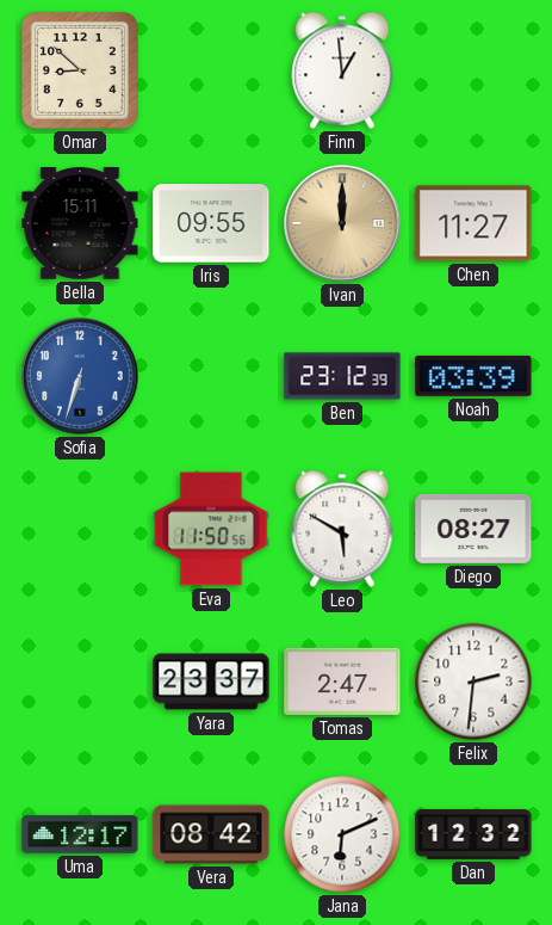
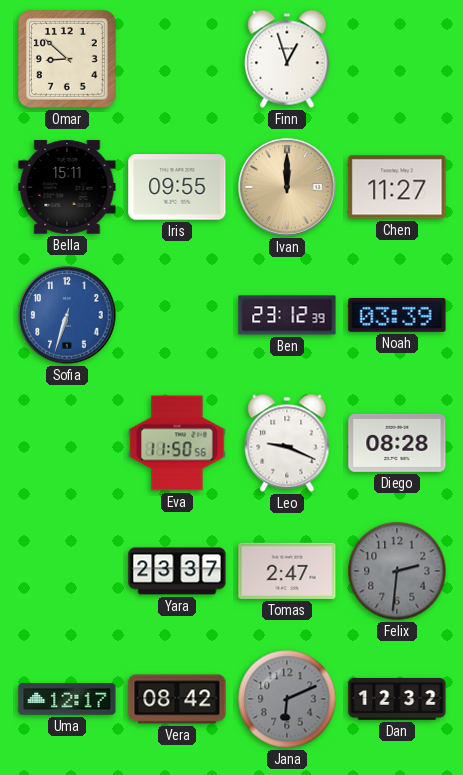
Finn: 12:59 -> 12:57
Leo: 5:50 -> 9:19
Diego: 08:27 -> 08:28
Felix dial: white -> grey
Jana dial: white -> grey
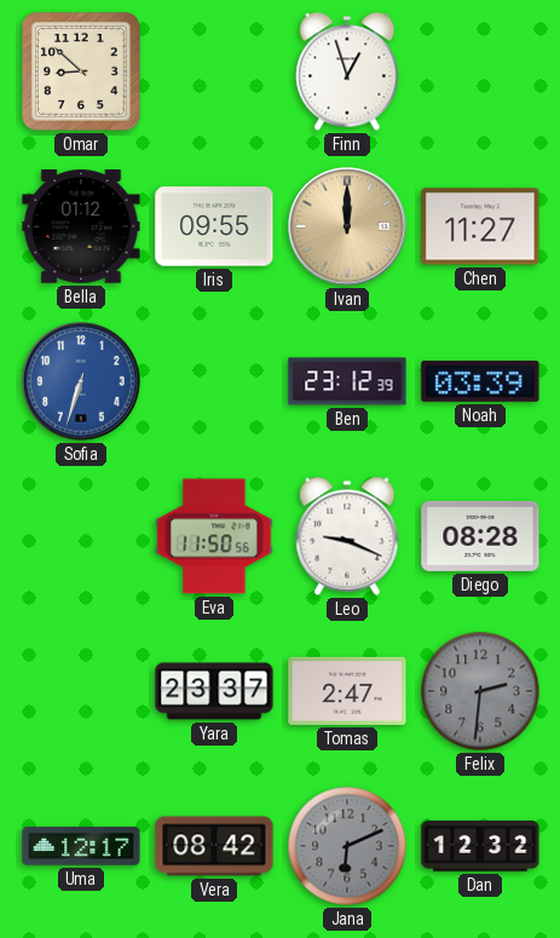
Bella: 15:11 -> 01:12
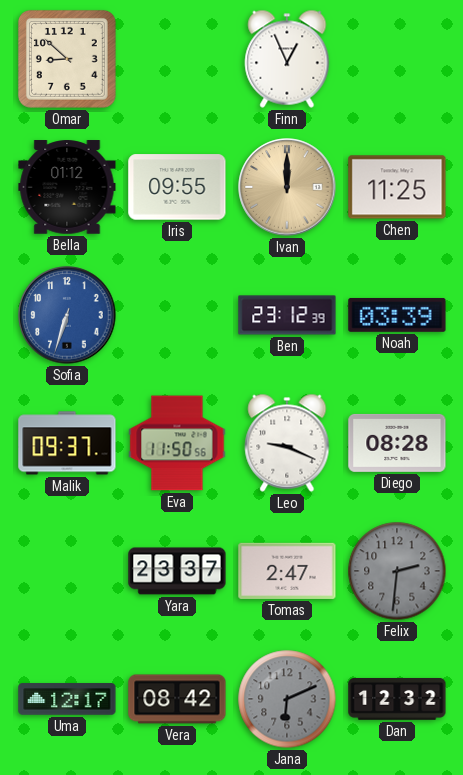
Finn: 12:57 -> 12:56
Chen: 11:27 -> 11:25
Malik: none -> 09:37
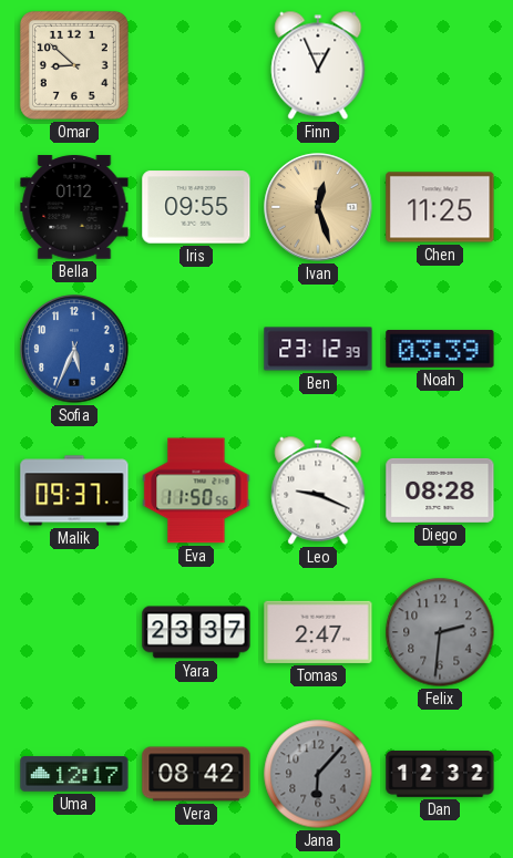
Ivan: 12:00 -> 12:27
Sofia: 6:33 -> 5:34
Jana: 6:11 -> 6:07
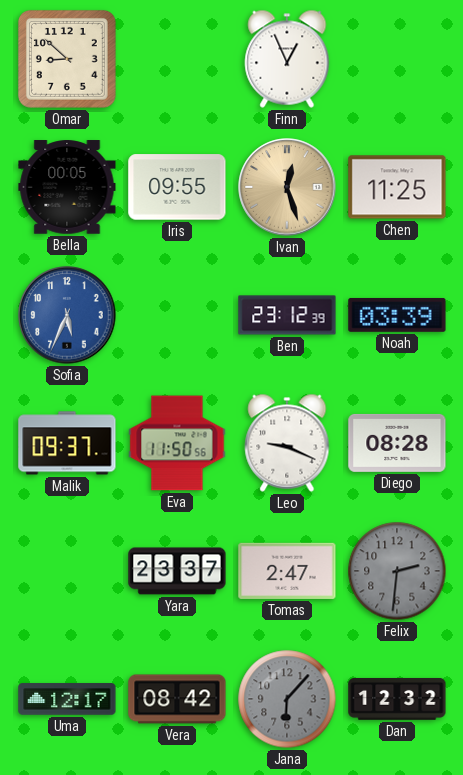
Bella: 01:12 -> 00:05
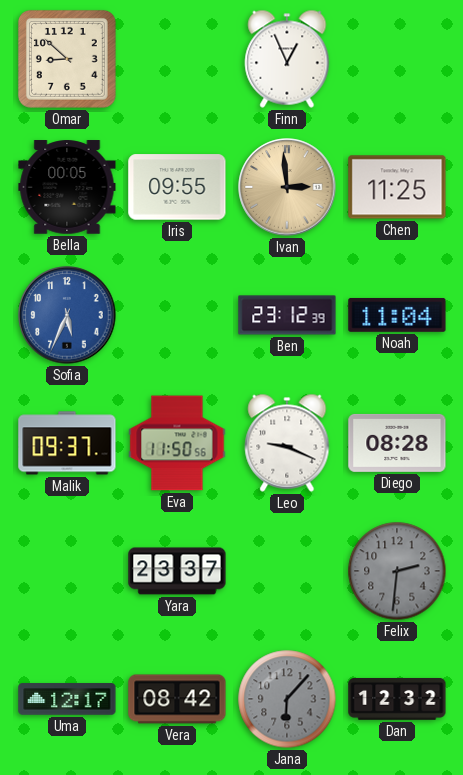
Ivan: 12:27 -> 2:59
Noah: 03:39 -> 11:04
Tomas: 2:47 -> none
